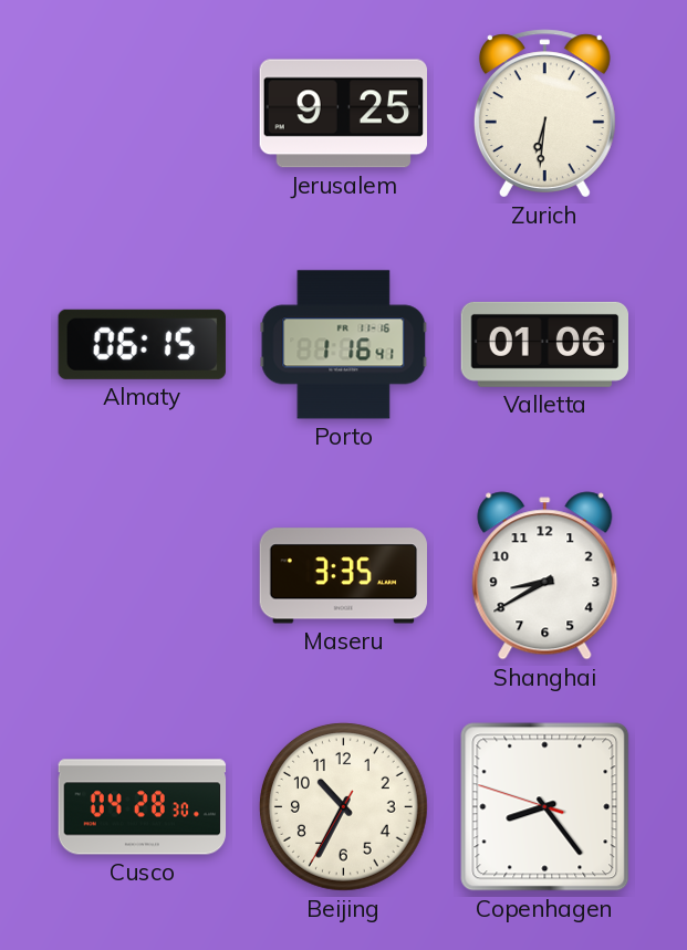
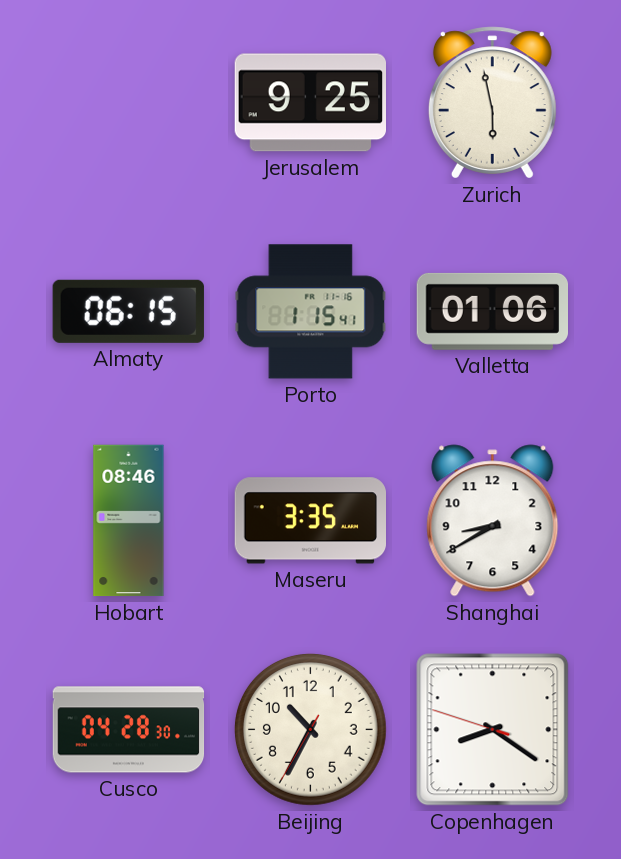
Zurich: 6:31 -> 5:58
Porto: 1:16 -> 1:15
Hobart: none -> 08:46
Copenhagen: 8:23 -> 8:20
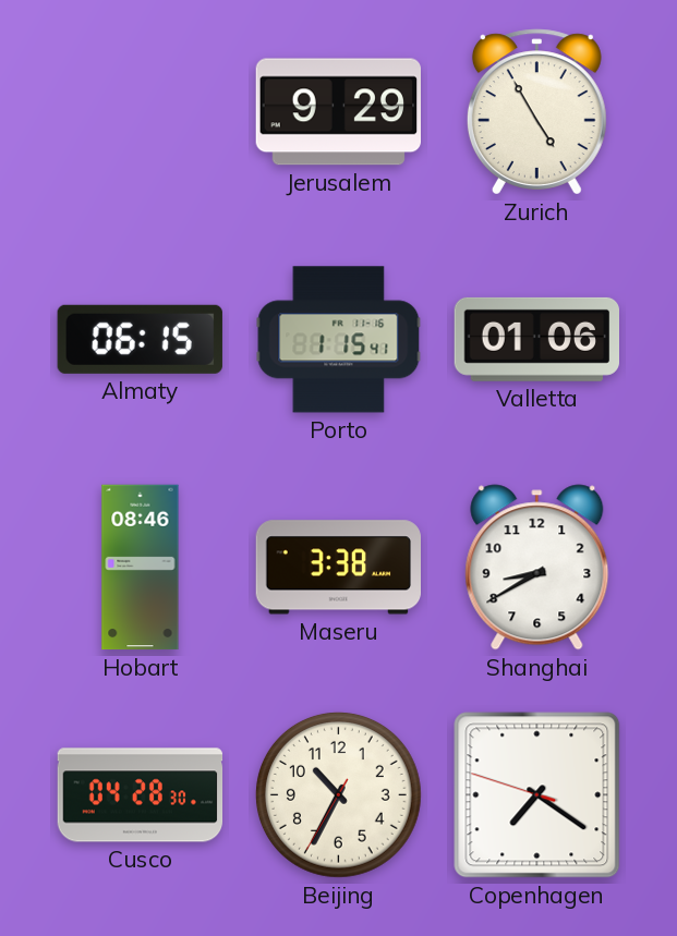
Jerusalem: 9:25 -> 9:29
Zurich: 5:58 -> 4:55
Maseru: 3:35 -> 3:38
Copenhagen: 8:20 -> 7:20
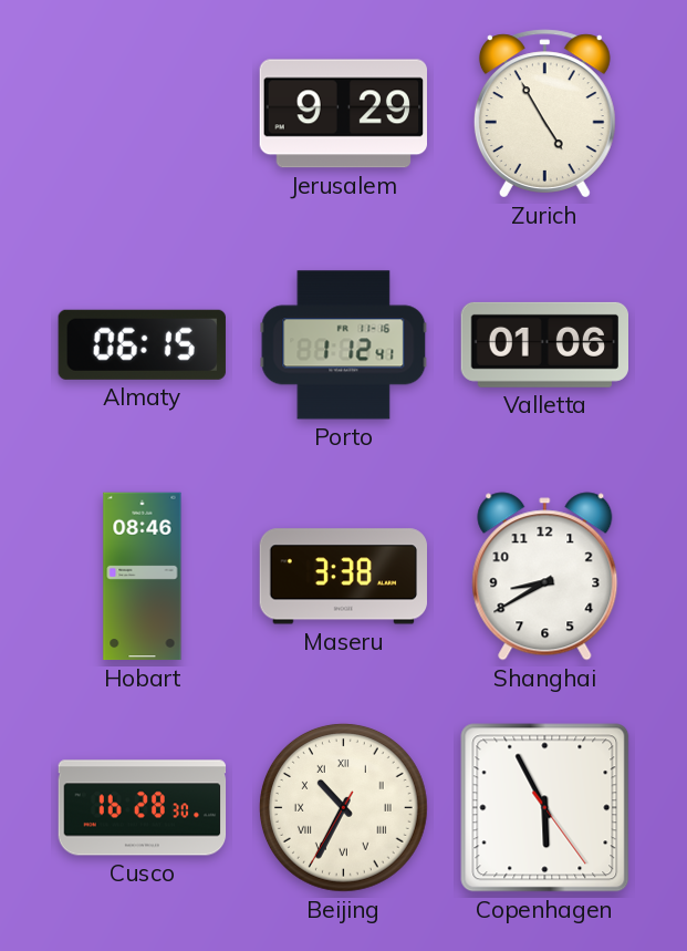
Porto: 1:15 -> 1:12
Cusco: 04:28 -> 16:28
Beijing numerals: Arabic -> Roman
Copenhagen: 7:20 -> 5:55
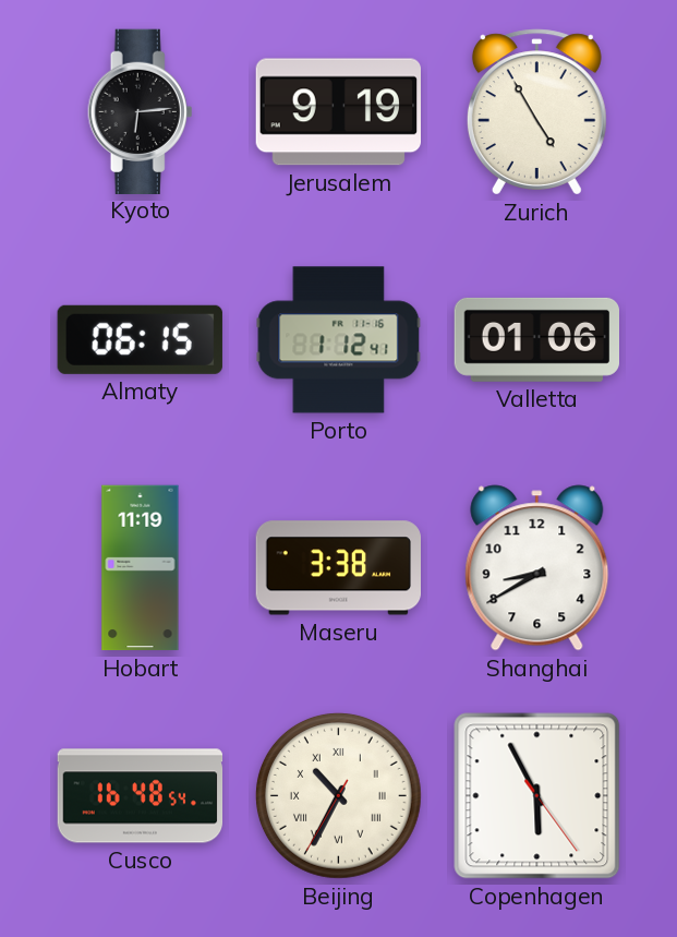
Kyoto: none -> 6:14
Jerusalem: 9:29 -> 9:19
Hobart: 08:46 -> 11:19
Cusco: 16:28 -> 16:48
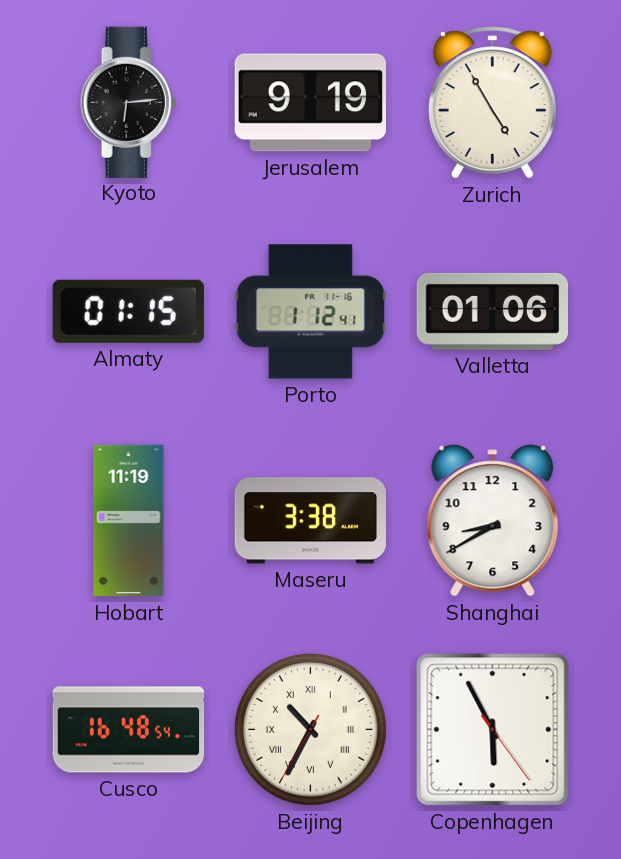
Almaty: 06:15 -> 01:15
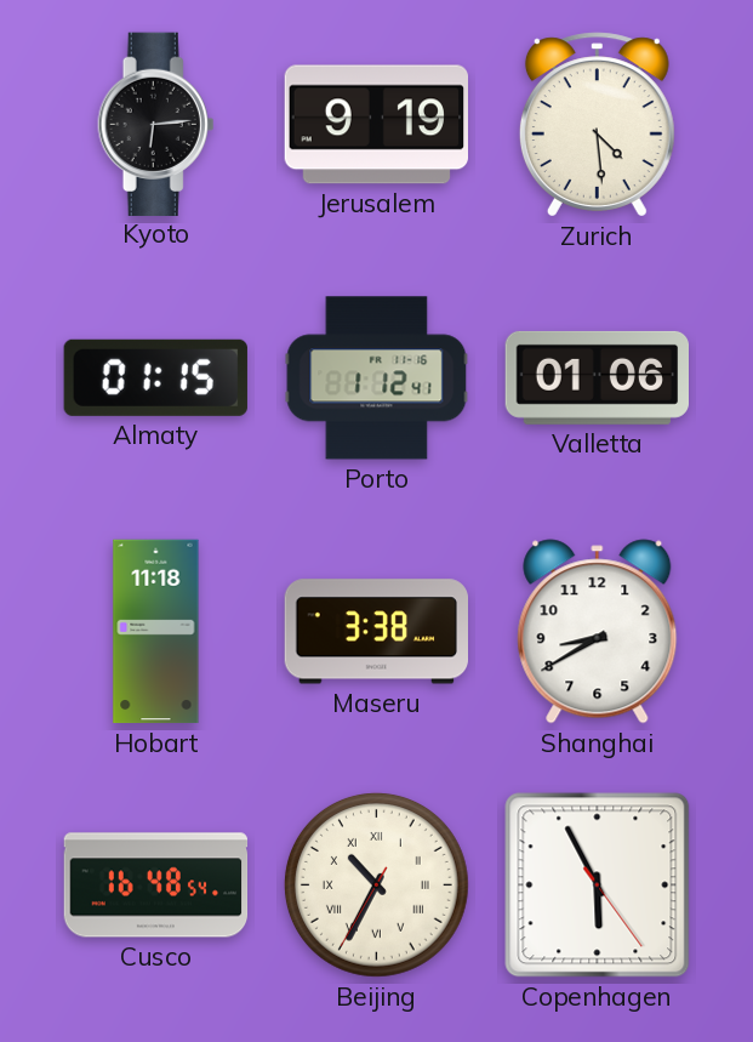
Zurich: 4:55 -> 4:29
Hobart: 11:19 -> 11:18
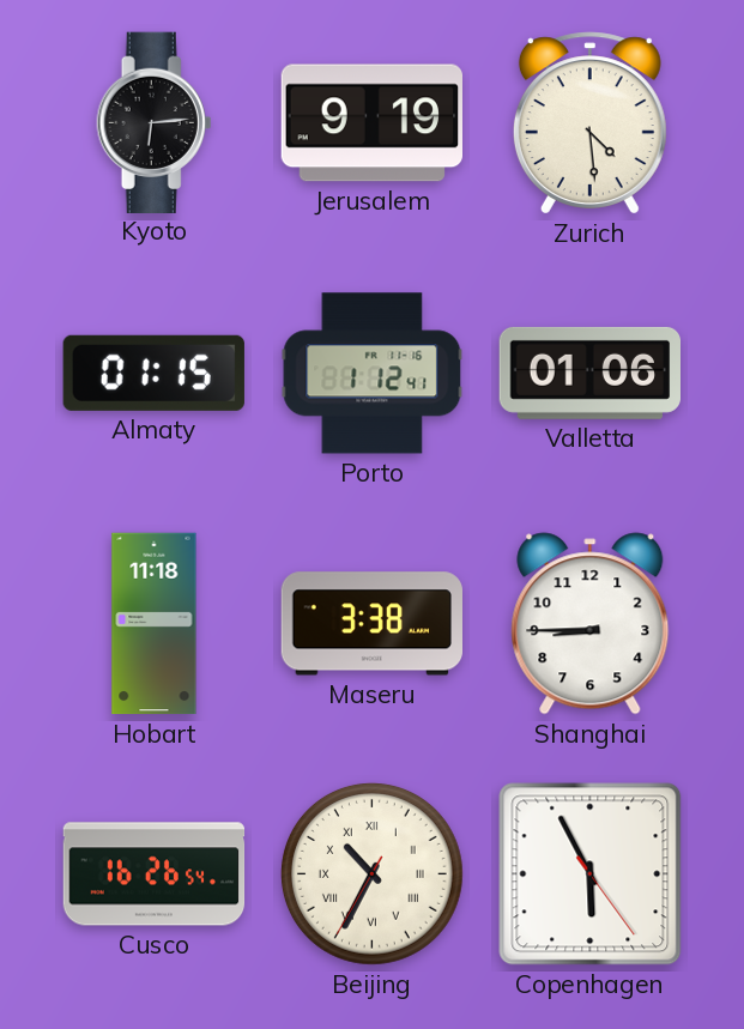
Shanghai: 8:40 -> 8:45
Cusco: 16:48 -> 16:26
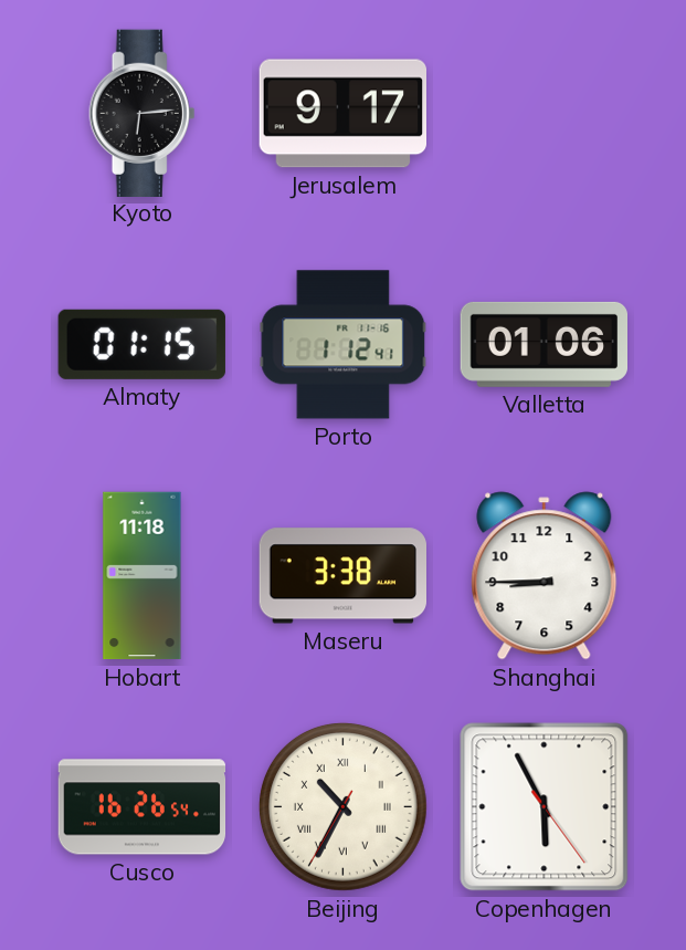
Jerusalem: 9:19 -> 9:17
Zurich: 4:29 -> none
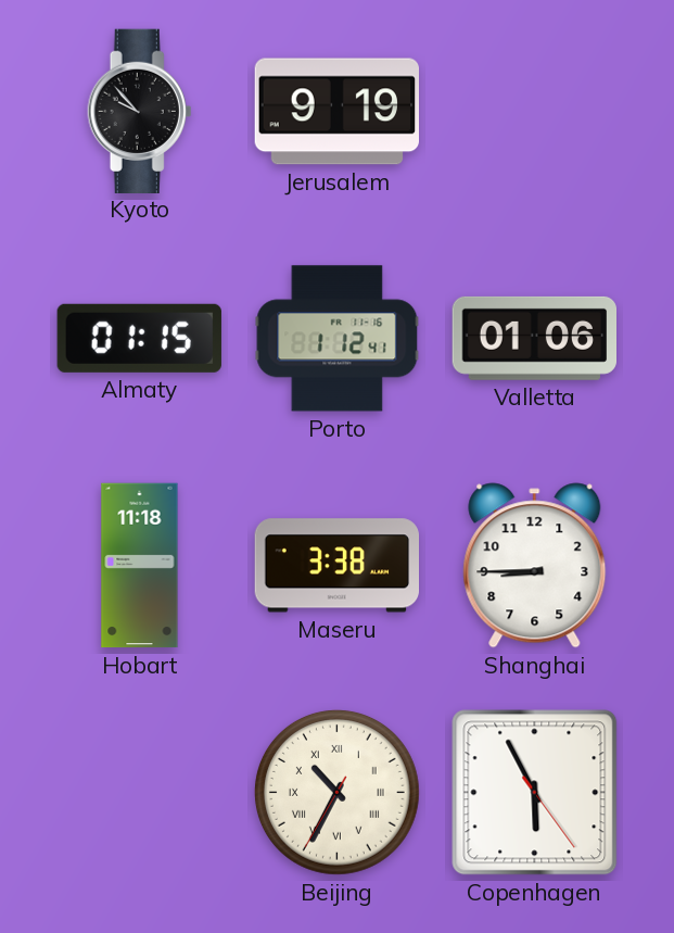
Kyoto: 6:14 -> 9:53
Jerusalem: 9:17 -> 9:19
Cusco: 16:26 -> none
